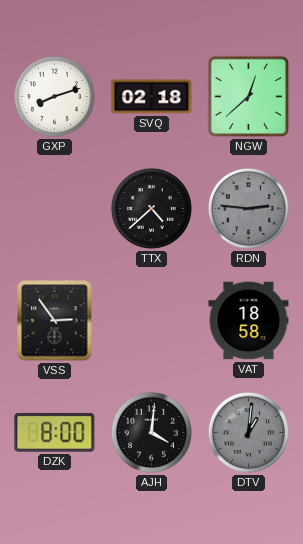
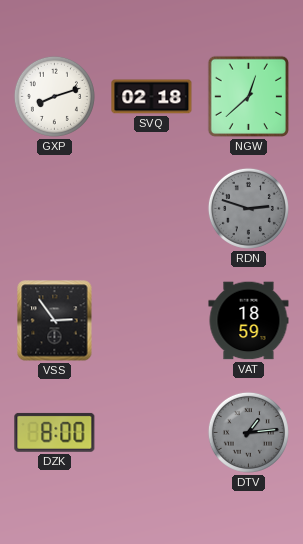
TTX: 4:38 -> none
RDN: 2:46 -> 2:48
VAT: 18:58 -> 18:59
AJH: 4:01 -> none
DTV: 1:01 -> 1:14
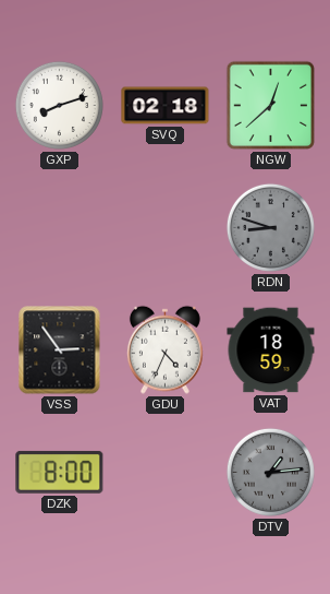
RDN: 2:48 -> 8:48
GDU: none -> 4:34
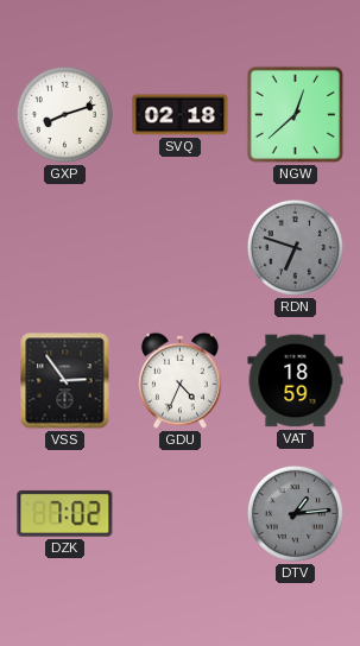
RDN: 8:48 -> 6:48
DZK: 8:00 -> 7:02
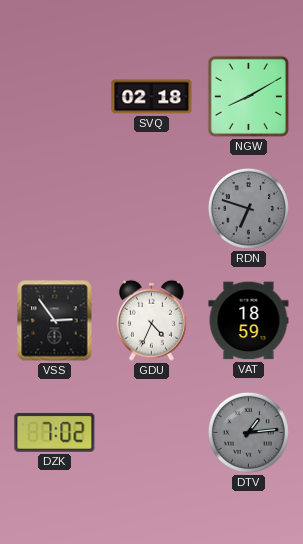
GXP: 8:12 -> none
NGW: 12:38 -> 8:10
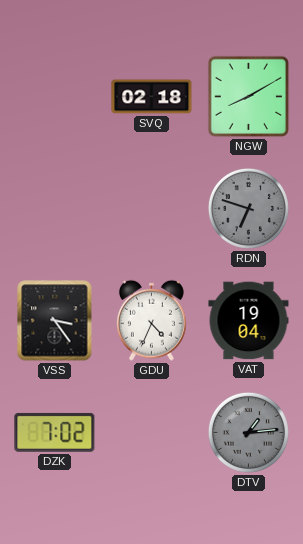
VSS: 2:54 -> 3:24
VAT: 18:59 -> 19:04
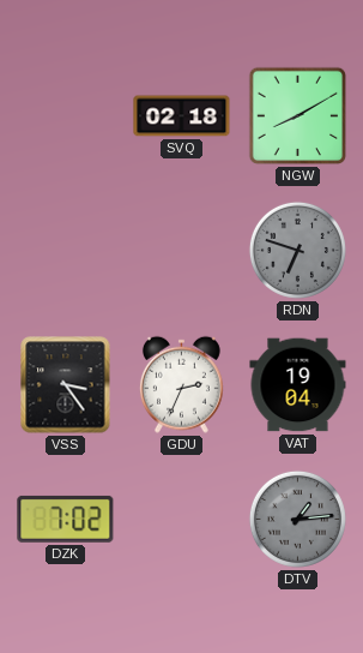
GDU: 4:34 -> 2:34
